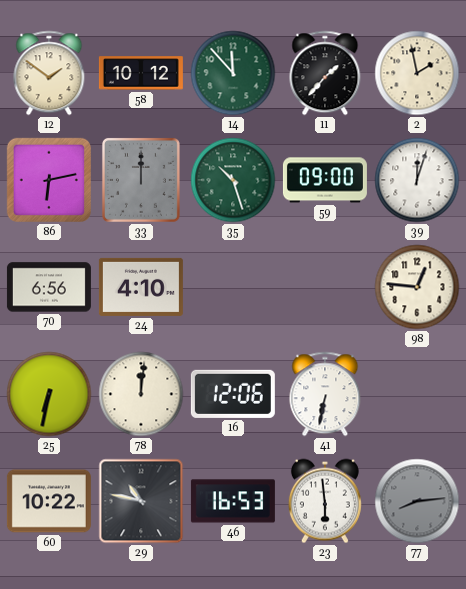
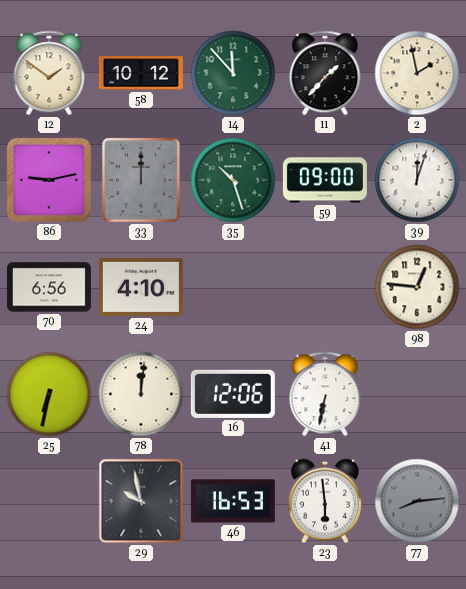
86: 6:13 -> 9:13
60: 10:22 -> none
29: 10:47 -> 9:58
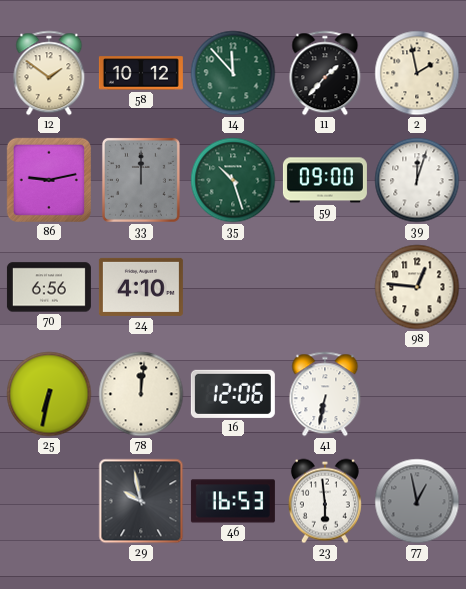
77: 8:14 -> 12:58
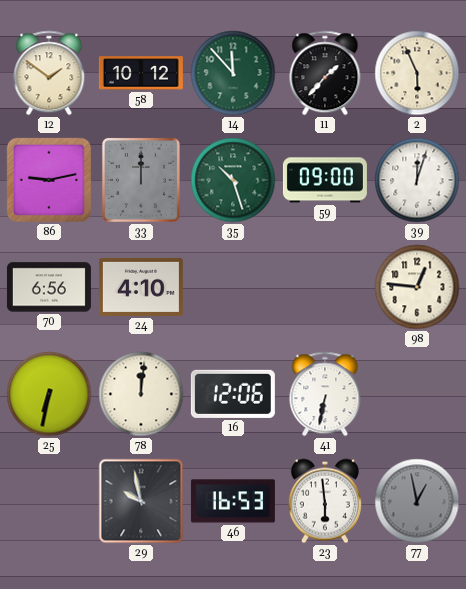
2: 1:58 -> 5:56
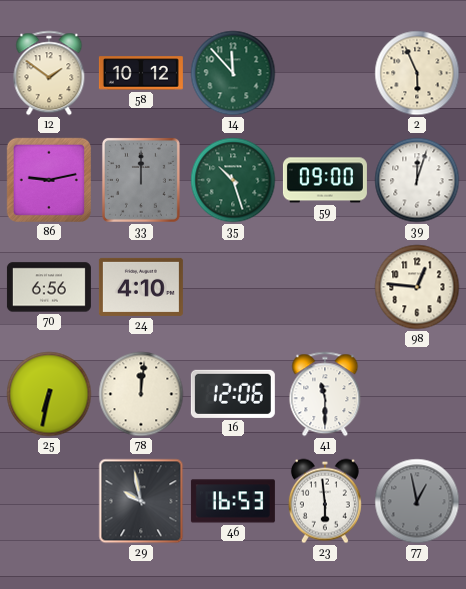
11: 1:37 -> none
41: 6:32 -> 11:30
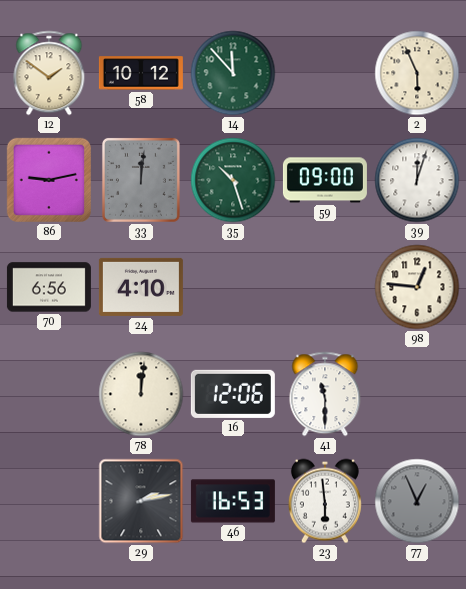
33: 12:00 -> 12:01
25: 6:32 -> none
29: 9:58 -> 2:13
77: 12:58 -> 12:56
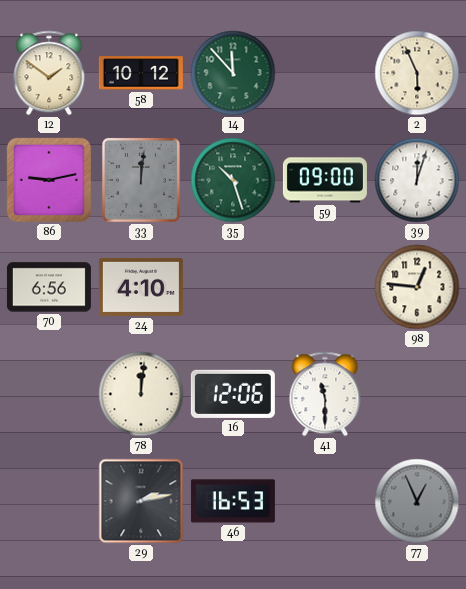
23: 5:59 -> none
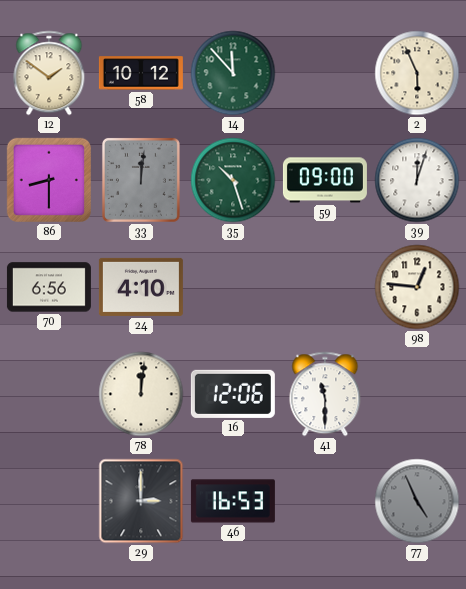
86: 9:13 -> 8:30
29: 2:13 -> 3:00
77: 12:56 -> 4:56
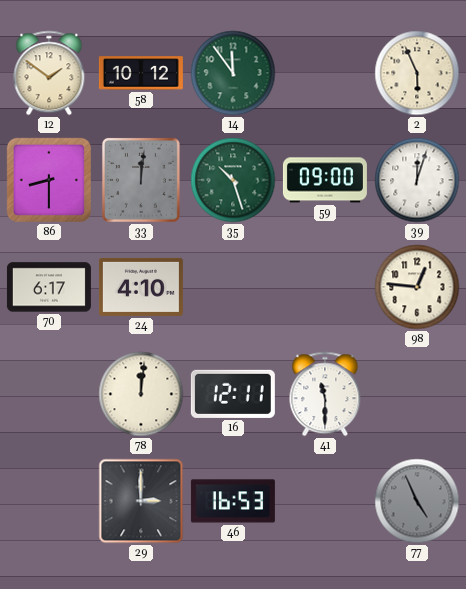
14: 11:53 -> 11:54
70: 6:56 -> 6:17
16: 12:06 -> 12:11
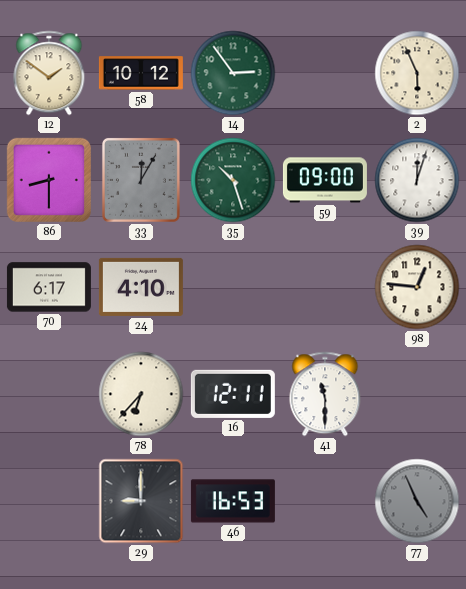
14: 11:54 -> 2:54
33: 12:01 -> 12:05
78: 12:01 -> 6:37
29: 3:00 -> 9:00
